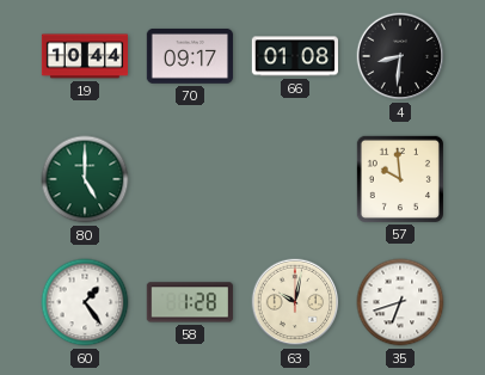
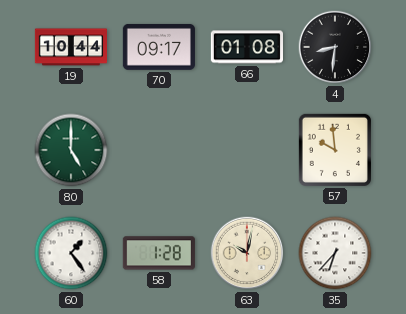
35: 6:42 -> 6:37
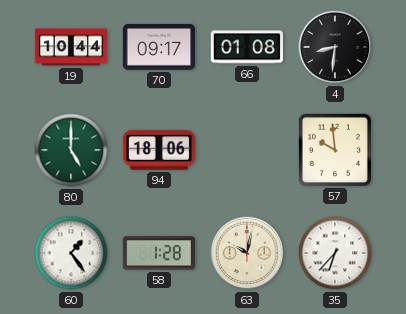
94: none -> 18:06
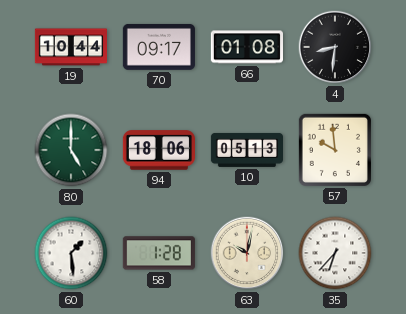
10: none -> 05:13
60: 1:24 -> 1:29
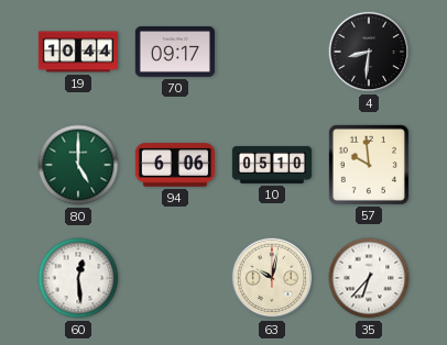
66: 01:08 -> none
94: 18:06 -> 6:06
10: 05:13 -> 05:10
60: 1:29 -> 12:29
58: 1:28 -> none
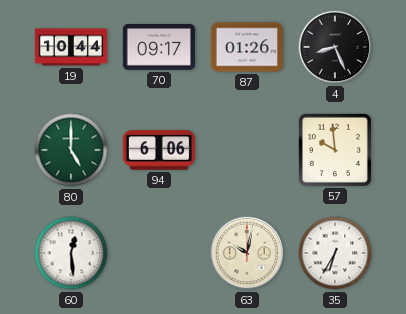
87: none -> 01:26
4: 8:31 -> 8:26
10: 05:10 -> none
35: 6:37 -> 6:35
